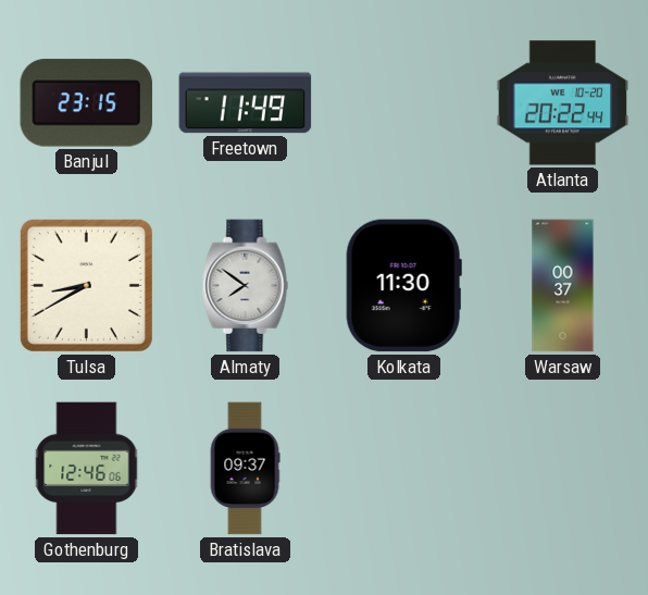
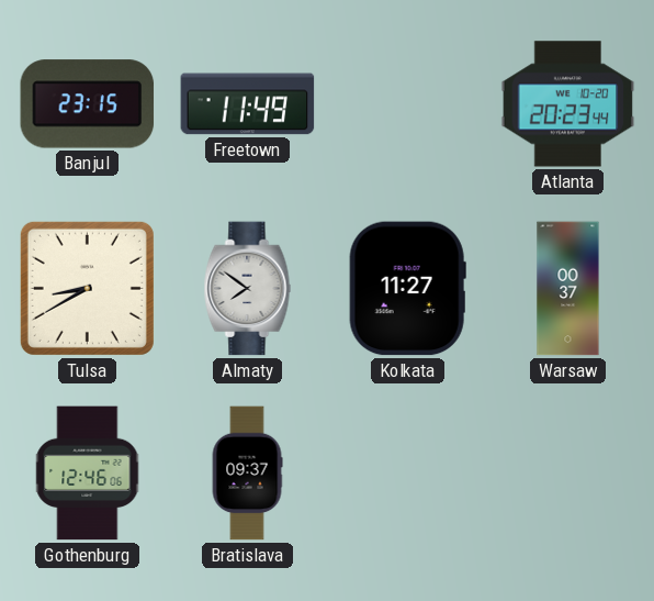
Atlanta: 20:22 -> 20:23
Kolkata: 11:30 -> 11:27
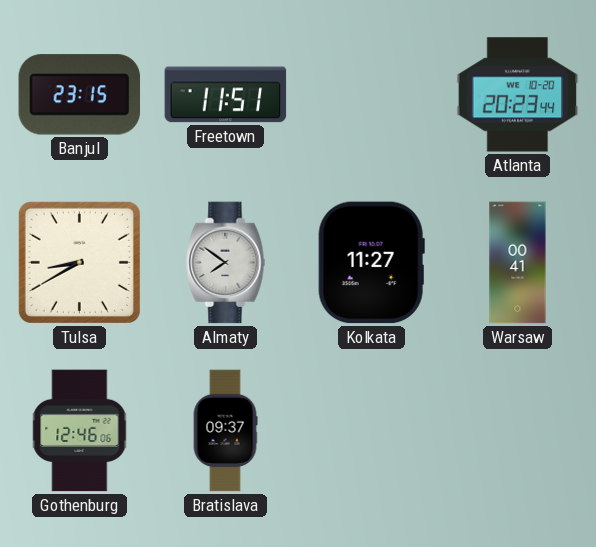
Freetown: 11:49 -> 11:51
Warsaw: 00:37 -> 00:41
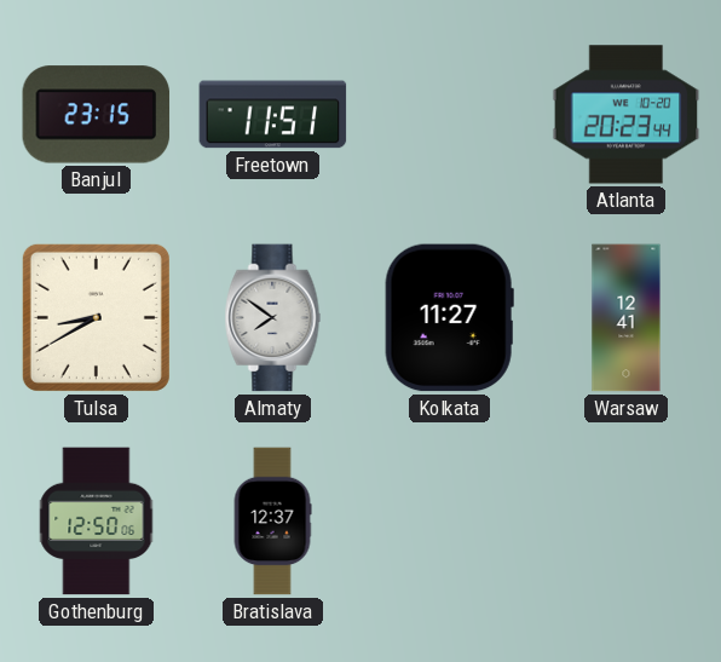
Warsaw: 00:41 -> 12:41
Gothenburg: 12:46 -> 12:50
Bratislava: 09:37 -> 12:37
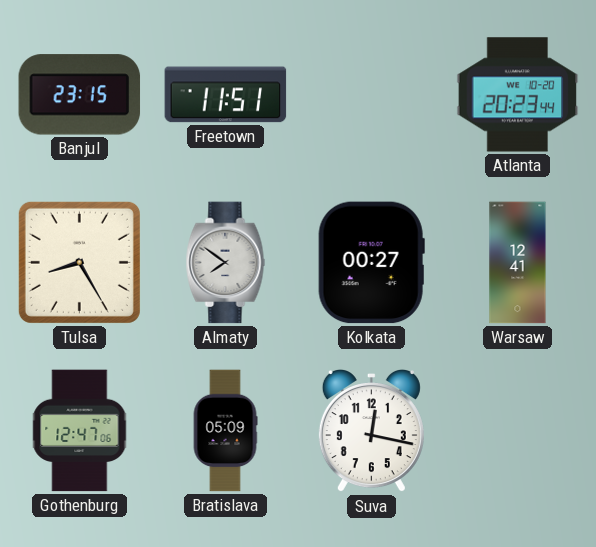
Tulsa: 8:40 -> 8:25
Kolkata: 11:27 -> 00:27
Gothenburg: 12:50 -> 12:47
Bratislava: 12:37 -> 05:09
Suva: none -> 12:17
